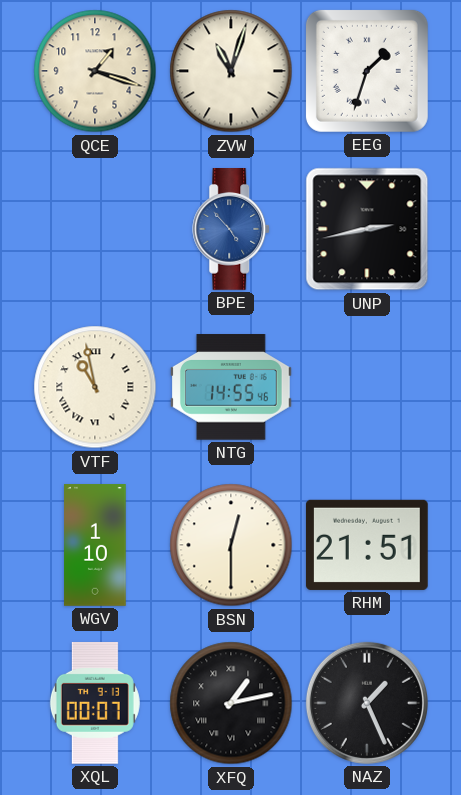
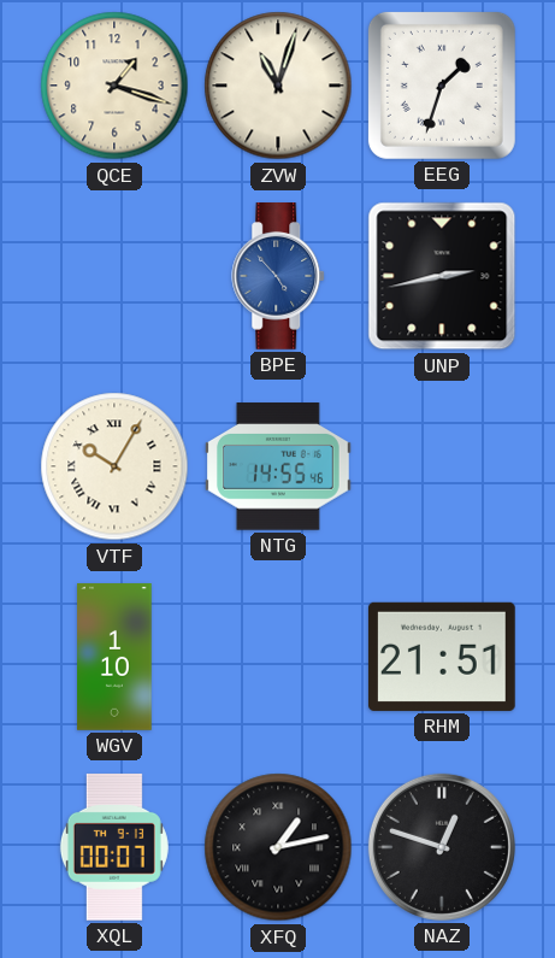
VTF: 10:58 -> 10:05
BSN: 12:30 -> none
NAZ: 1:26 -> 12:48
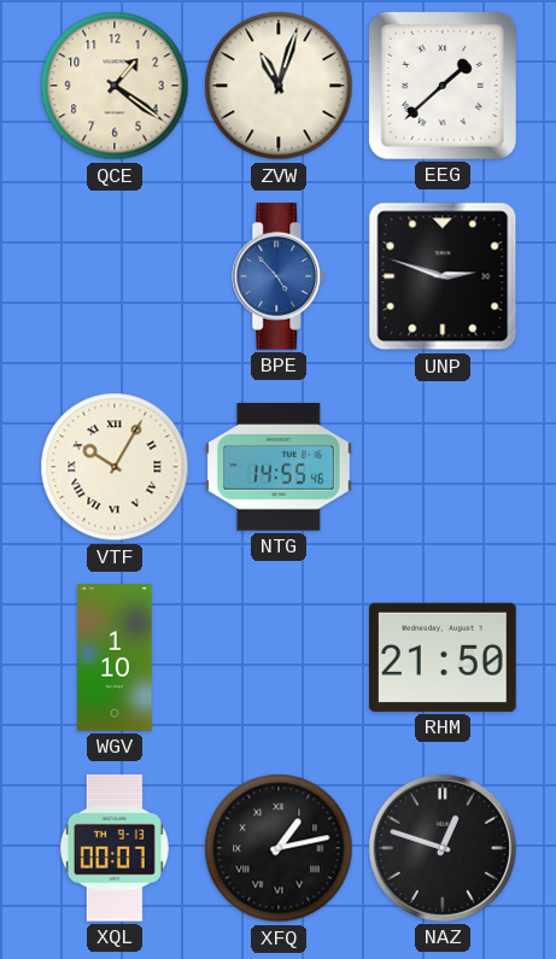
QCE: 1:18 -> 1:21
EEG: 1:33 -> 1:38
UNP: 2:43 -> 2:48
RHM: 21:51 -> 21:50
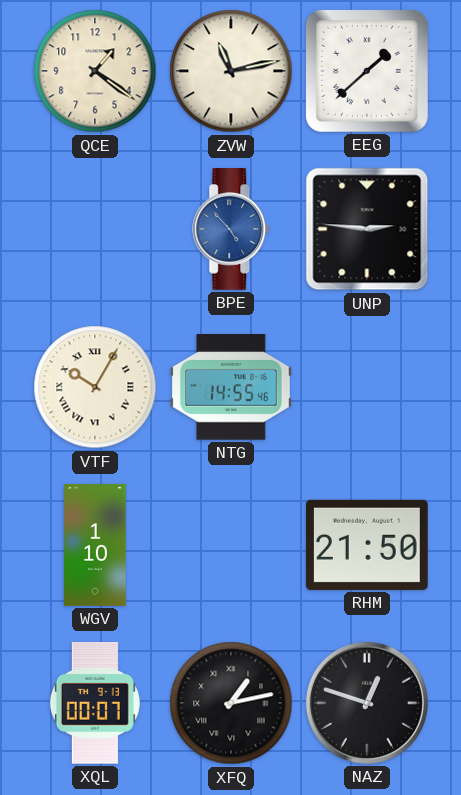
ZVW: 11:03 -> 11:13
UNP: 2:48 -> 2:46
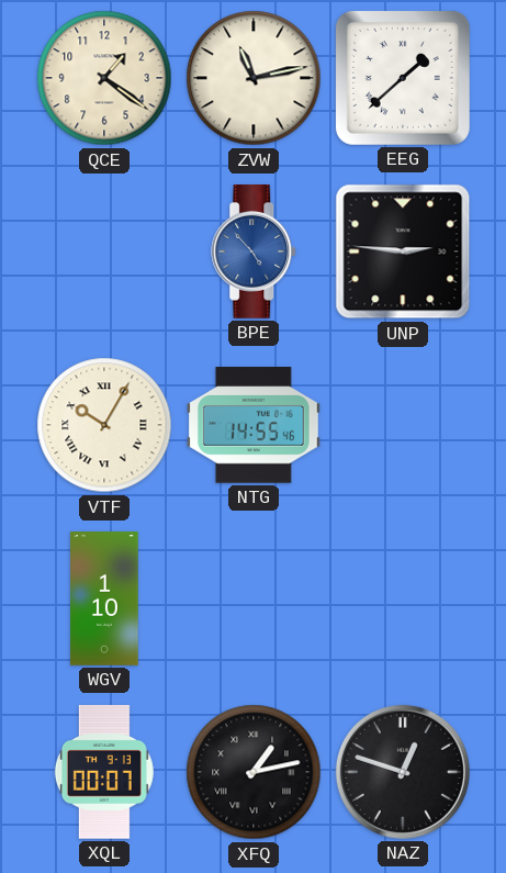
RHM: 21:50 -> none
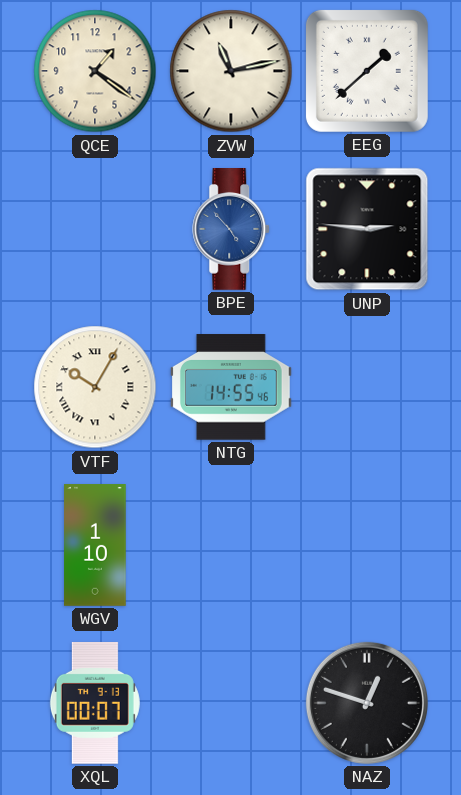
XFQ: 1:13 -> none
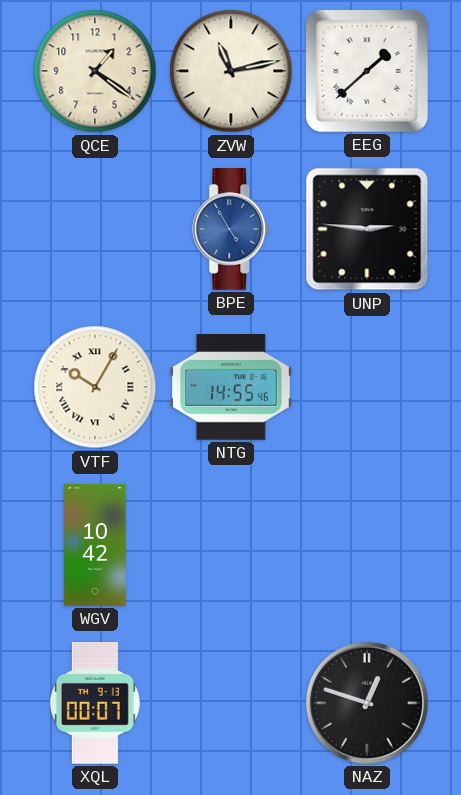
BPE: 4:53 -> 4:55
WGV: 1:10 -> 10:42
